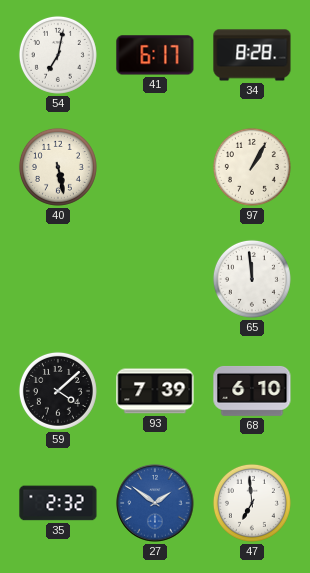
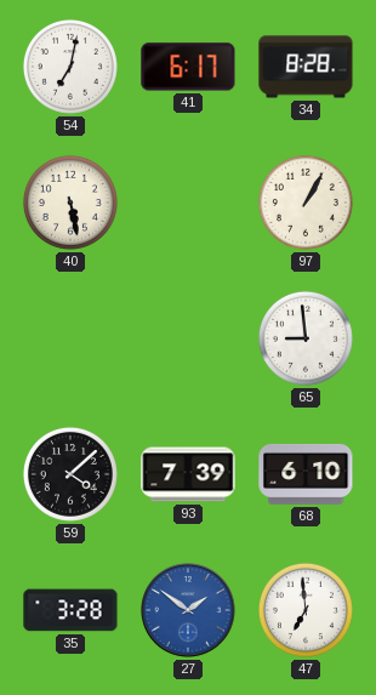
65: 11:59 -> 8:59
35: 2:32 -> 3:28
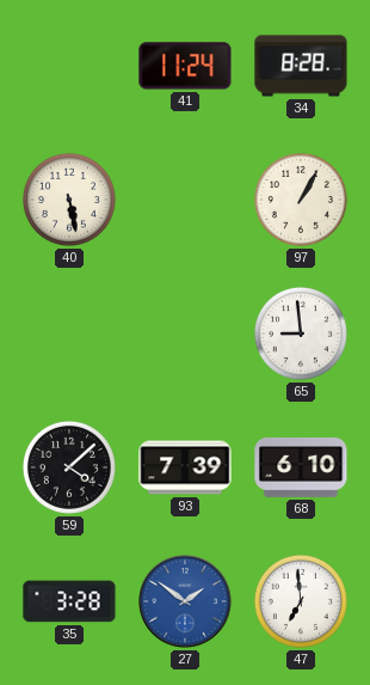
54: 7:02 -> none
41: 6:17 -> 11:24
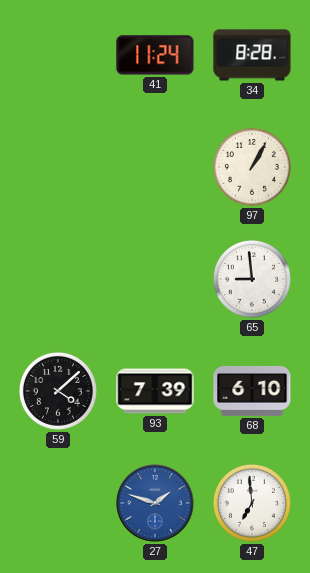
40: 5:28 -> none
35: 3:28 -> none
27: 1:51 -> 1:48
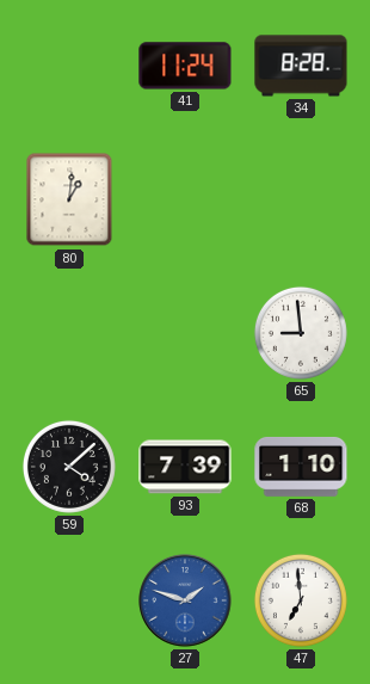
80: none -> 1:01
97: 1:05 -> none
68: 6:10 -> 1:10
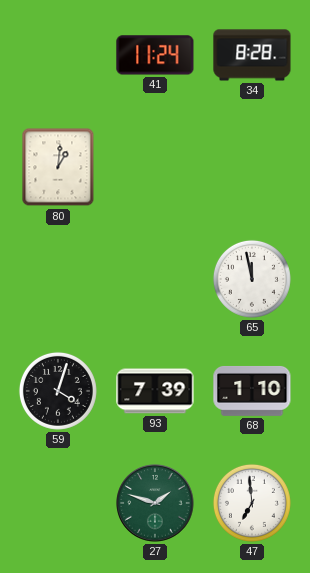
65: 8:59 -> 11:58
59: 4:08 -> 4:03
27 dial: blue -> green
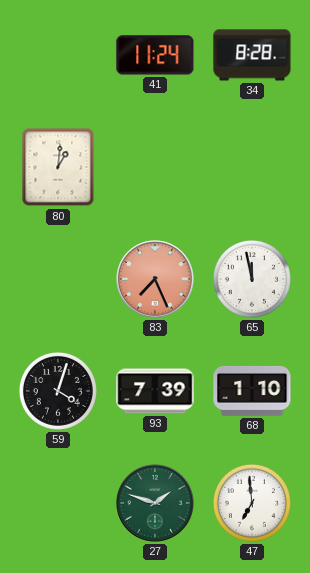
83: none -> 7:26
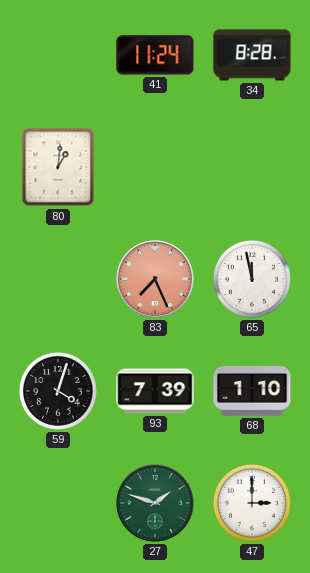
47: 6:59 -> 3:00
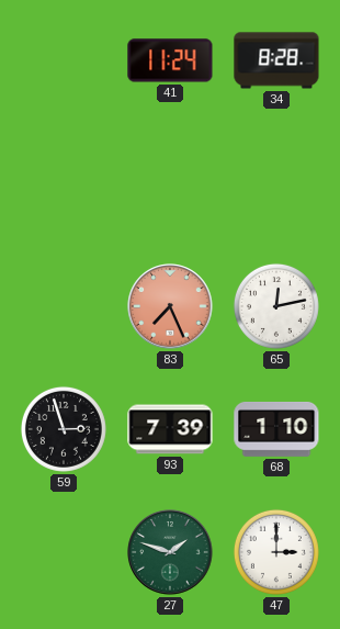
80: 1:01 -> none
65: 11:58 -> 12:13
59: 4:03 -> 2:57
